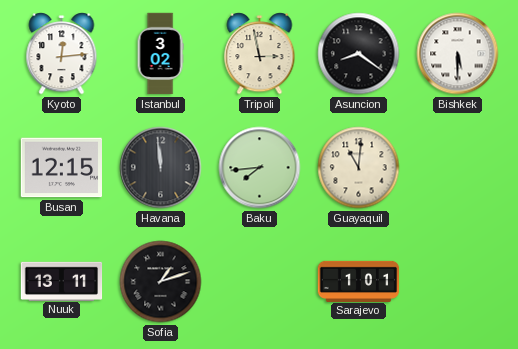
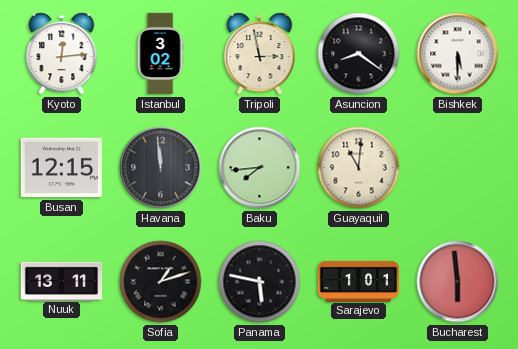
Panama: none -> 5:47
Bucharest: none -> 5:59
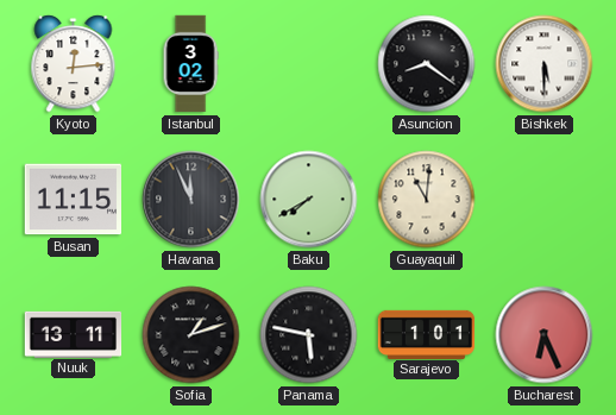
Tripoli: 2:58 -> none
Busan: 12:15 -> 11:15
Havana: 11:59 -> 11:56
Baku: 7:44 -> 7:40
Bucharest: 5:59 -> 6:26
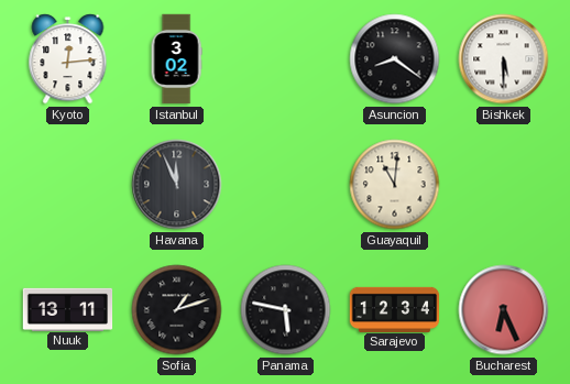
Busan: 11:15 -> none
Baku: 7:40 -> none
Sarajevo: 1:01 -> 12:34
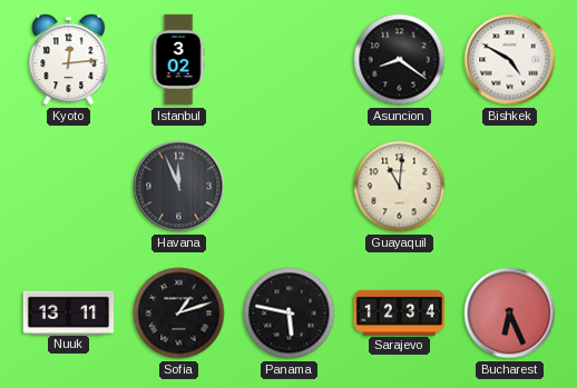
Bishkek: 5:30 -> 4:50
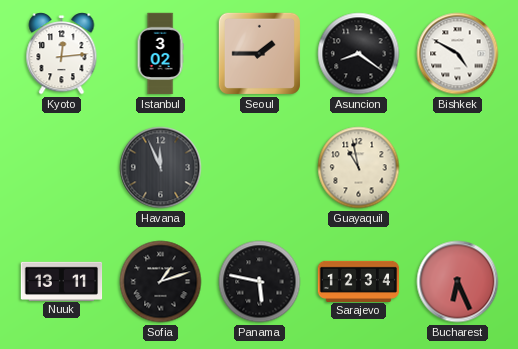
Seoul: none -> 1:45
Guayaquil: 11:01 -> 10:58
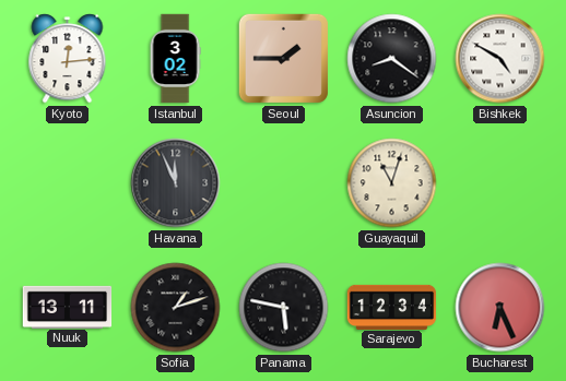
Guayaquil: 10:58 -> 11:03
